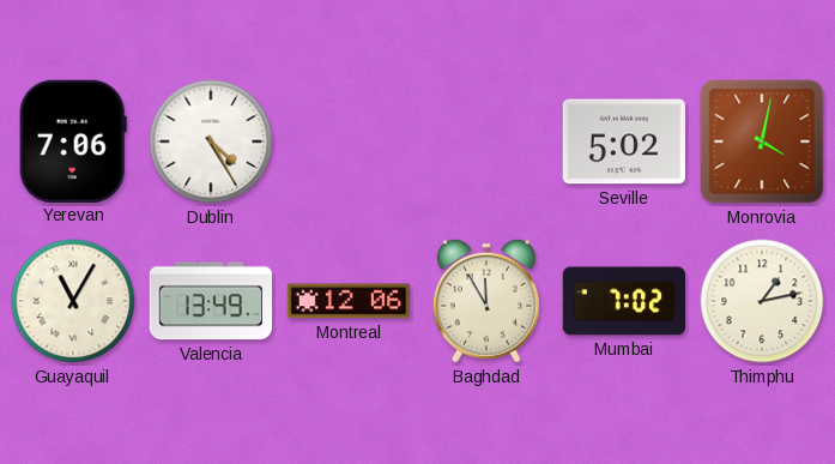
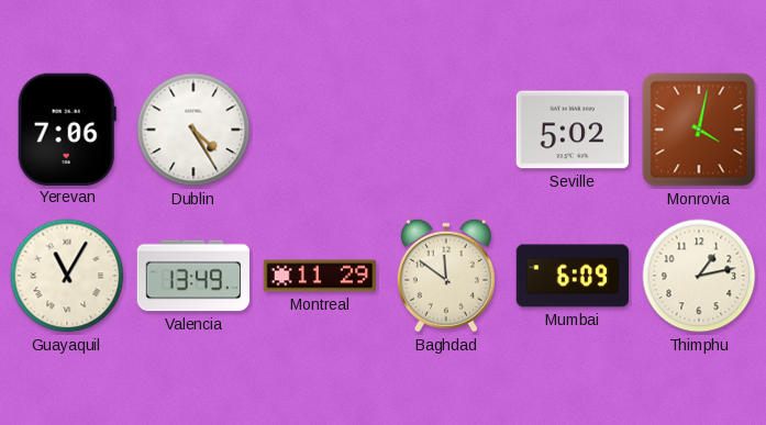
Montreal: 12:06 -> 11:29
Baghdad: 11:55 -> 11:51
Mumbai: 7:02 -> 6:09
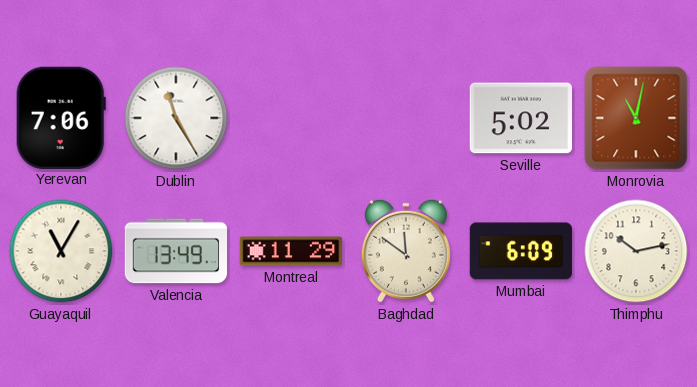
Dublin: 4:25 -> 11:25
Monrovia: 4:02 -> 11:02
Thimphu: 1:13 -> 10:13
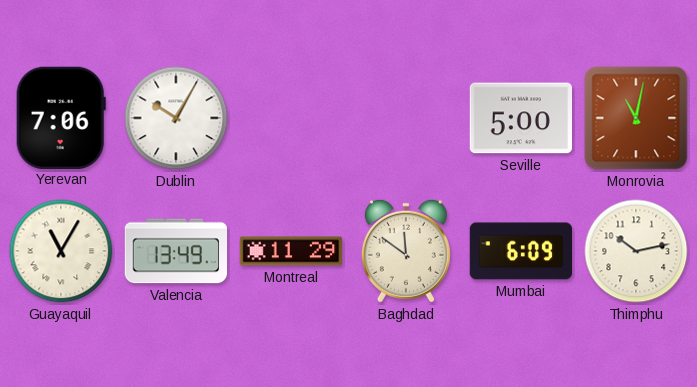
Dublin: 11:25 -> 10:05
Seville: 5:02 -> 5:00
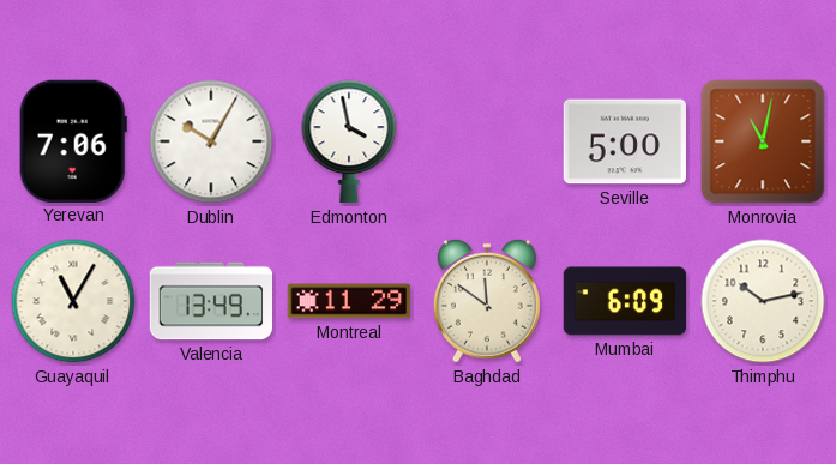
Edmonton: none -> 3:58
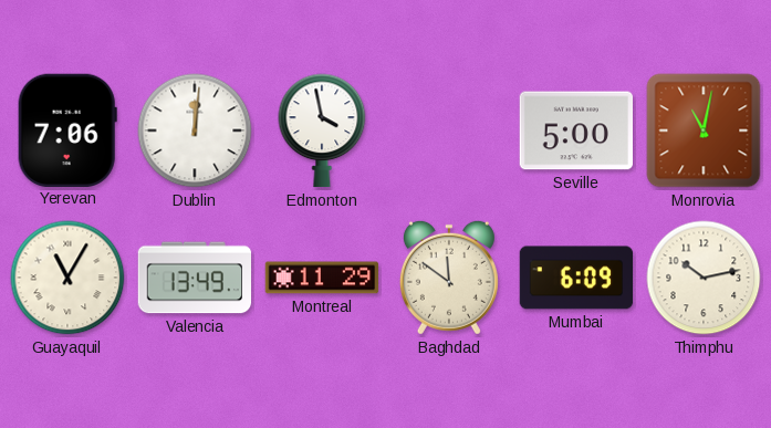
Dublin: 10:05 -> 12:01
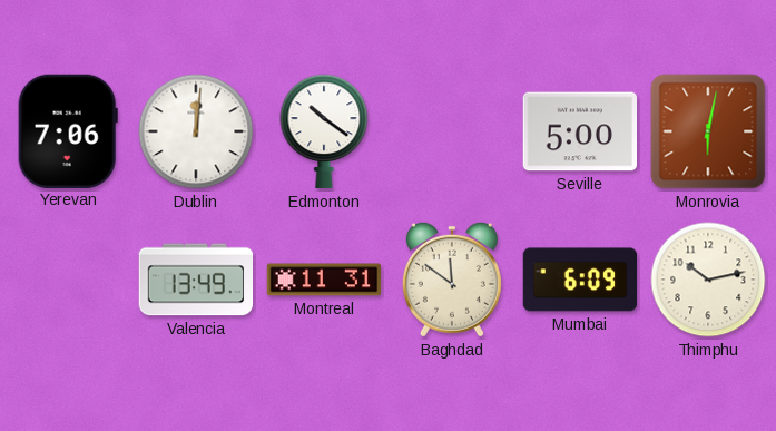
Edmonton: 3:58 -> 10:21
Monrovia: 11:02 -> 6:02
Guayaquil: 11:05 -> none
Montreal: 11:29 -> 11:31
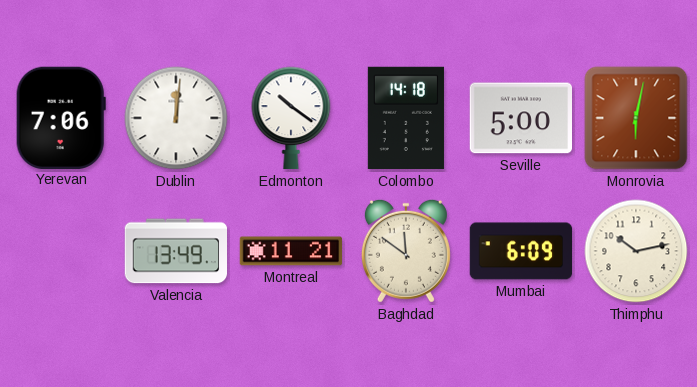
Colombo: none -> 14:18
Montreal: 11:31 -> 11:21
